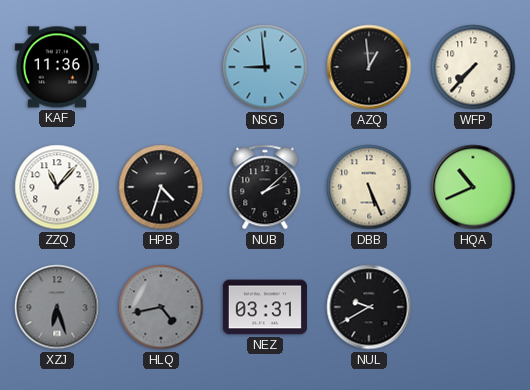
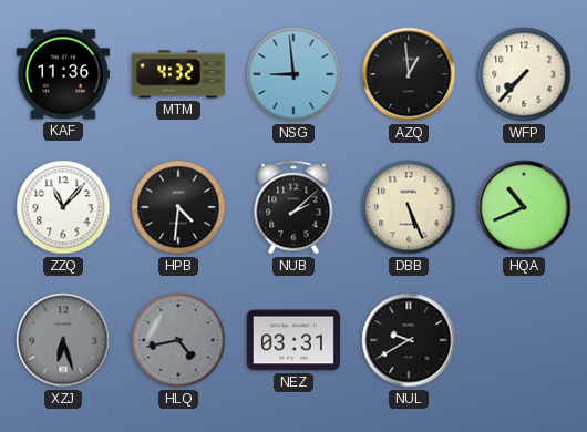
MTM: none -> 4:32
HPB: 4:33 -> 4:31
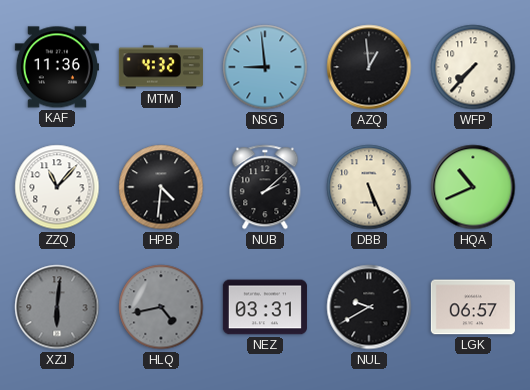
XZJ: 6:27 -> 6:01
LGK: none -> 06:57
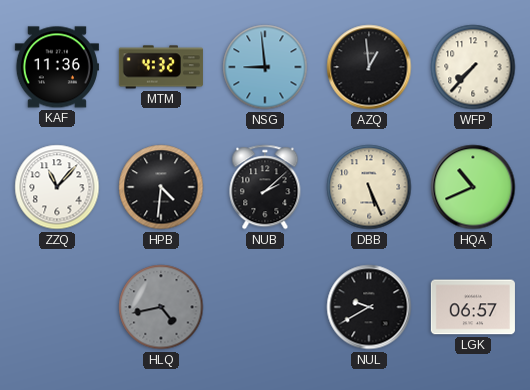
XZJ: 6:01 -> none
NEZ: 03:31 -> none
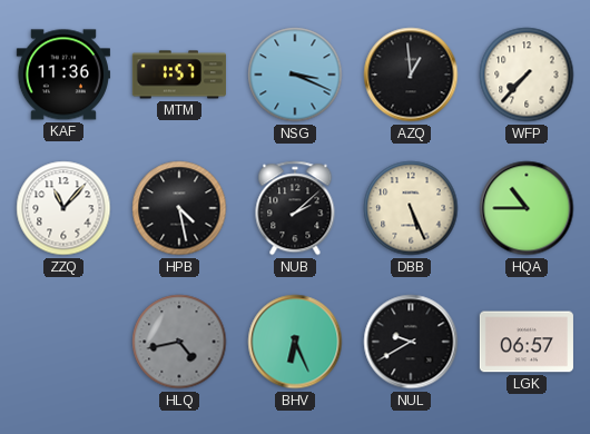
MTM: 4:32 -> 1:57
NSG: 8:59 -> 3:19
HPB: 4:31 -> 4:28
HQA: 10:41 -> 10:45
BHV: none -> 6:26
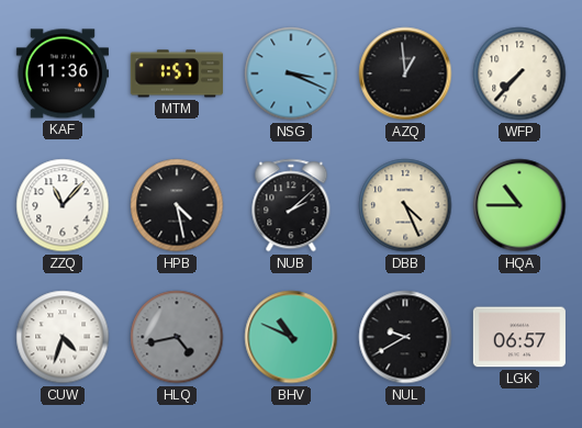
DBB: 5:26 -> 4:26
CUW: none -> 4:33
BHV: 6:26 -> 10:49
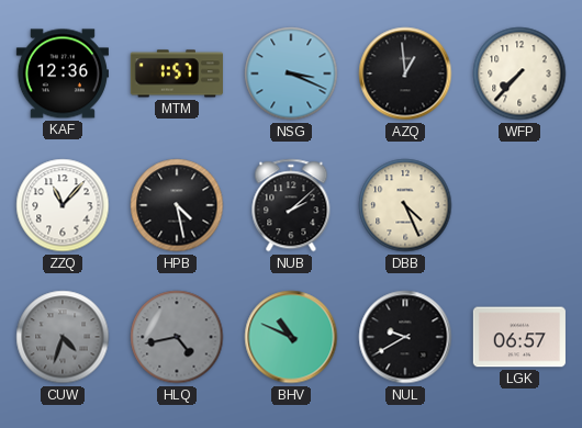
KAF: 11:36 -> 12:36
HQA: 10:45 -> none
CUW dial: white -> grey
